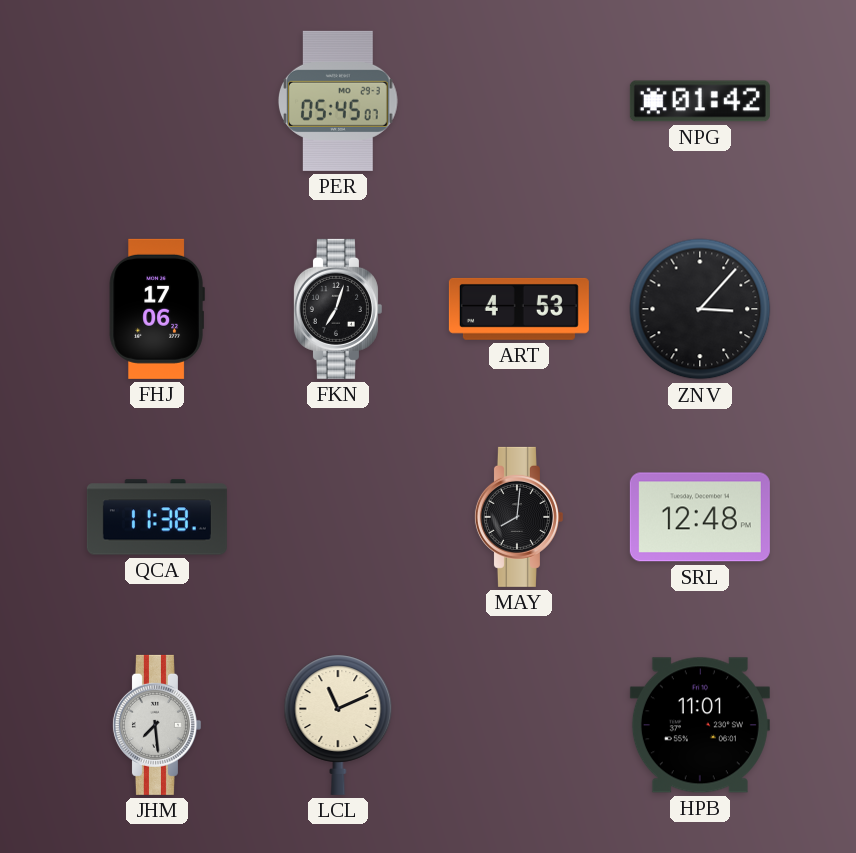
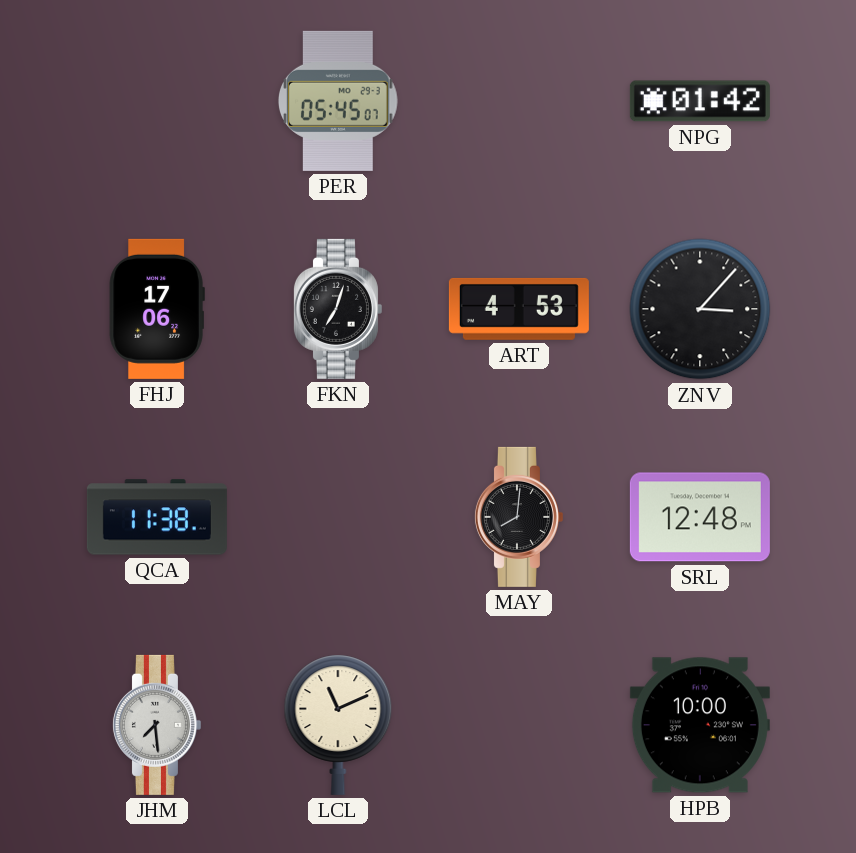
HPB: 11:01 -> 10:00
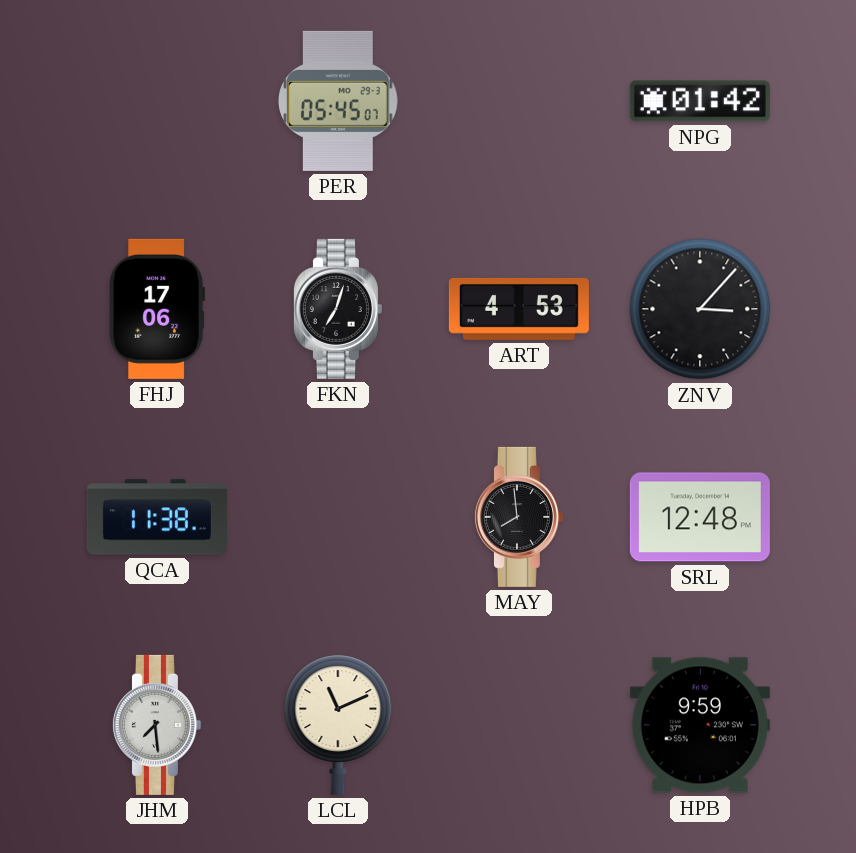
MAY: 8:01 -> 7:59
HPB: 10:00 -> 9:59
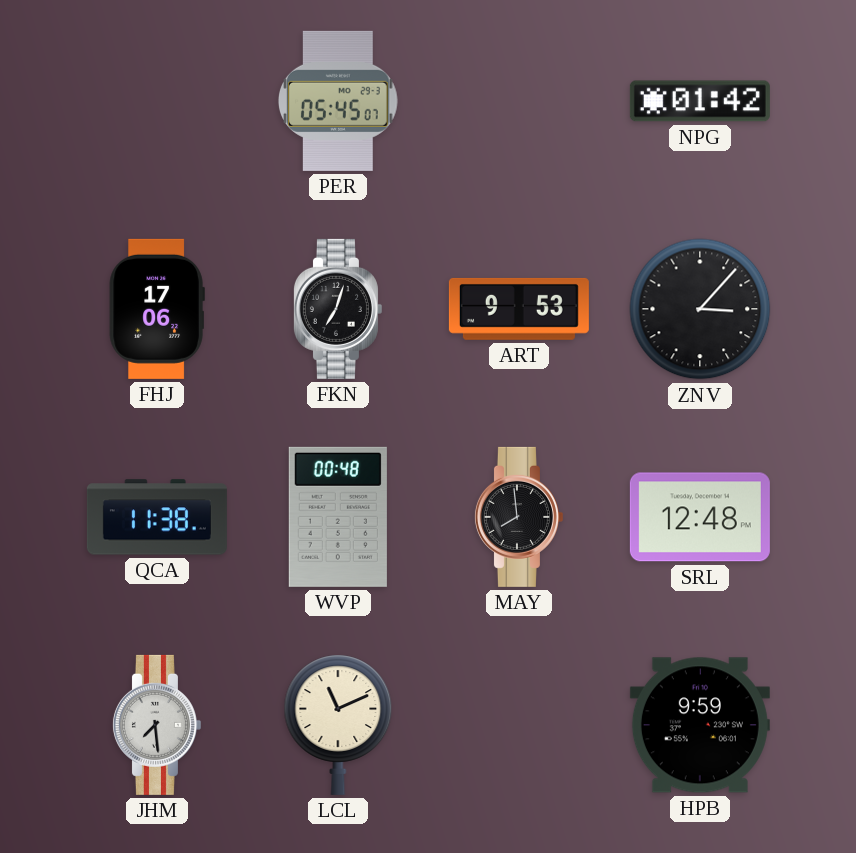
ART: 4:53 -> 9:53
WVP: none -> 00:48
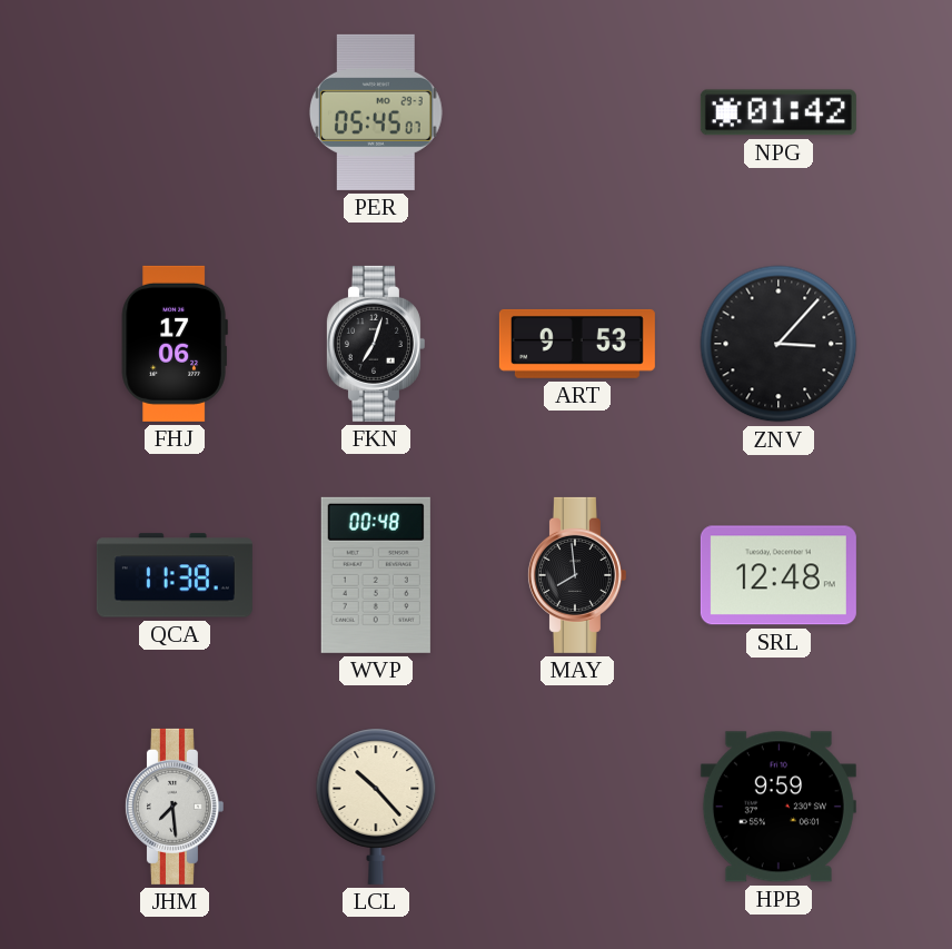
LCL: 11:11 -> 10:23
